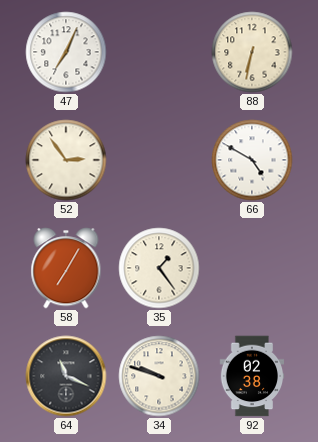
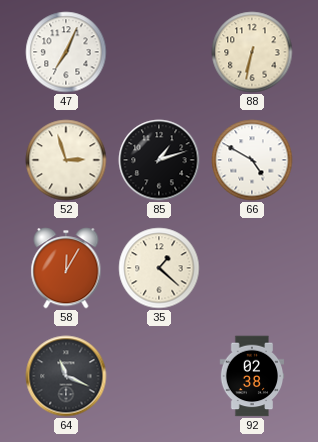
52: 2:54 -> 2:57
85: none -> 1:12
58: 7:05 -> 12:05
35: 1:24 -> 1:22
34: 9:48 -> none
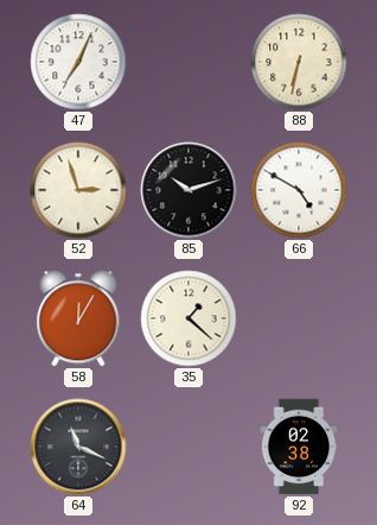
85: 1:12 -> 10:12
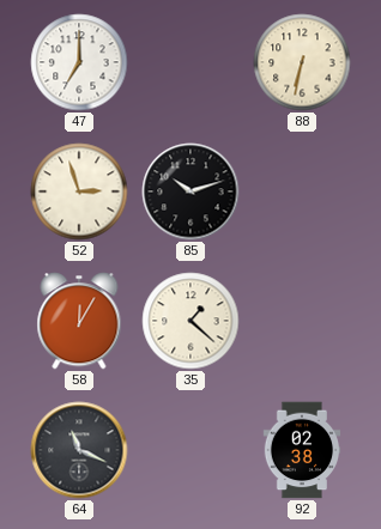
47: 7:04 -> 7:00
66: 4:50 -> none
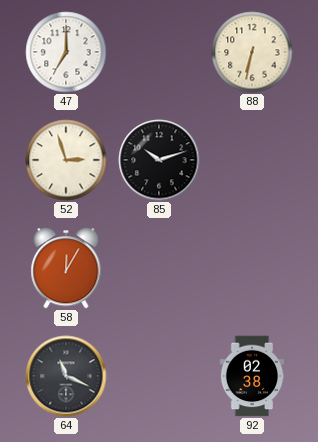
35: 1:22 -> none
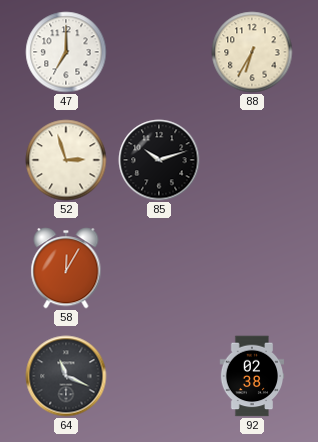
88: 6:32 -> 6:35
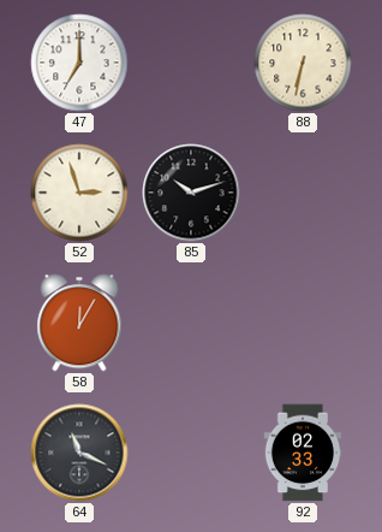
88: 6:35 -> 6:32
92: 02:38 -> 02:33
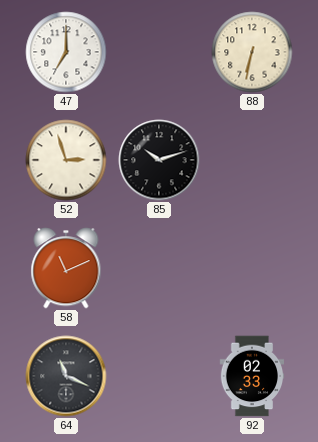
58: 12:05 -> 11:11
